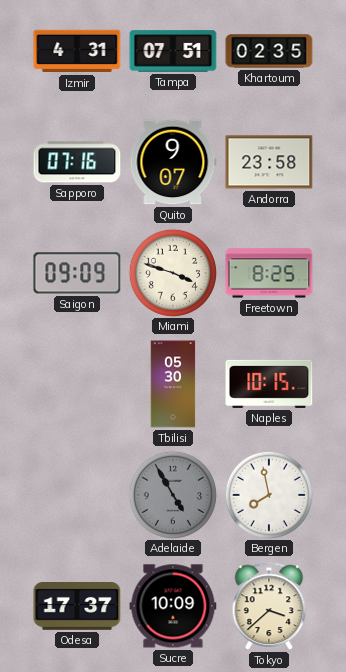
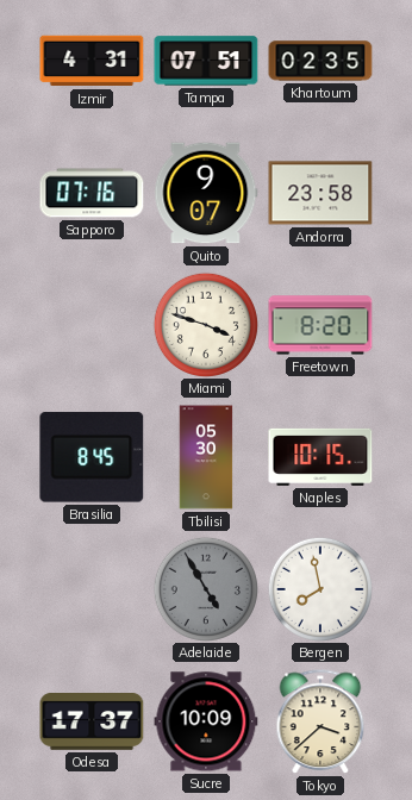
Saigon: 09:09 -> none
Freetown: 8:25 -> 8:20
Brasilia: none -> 8:45
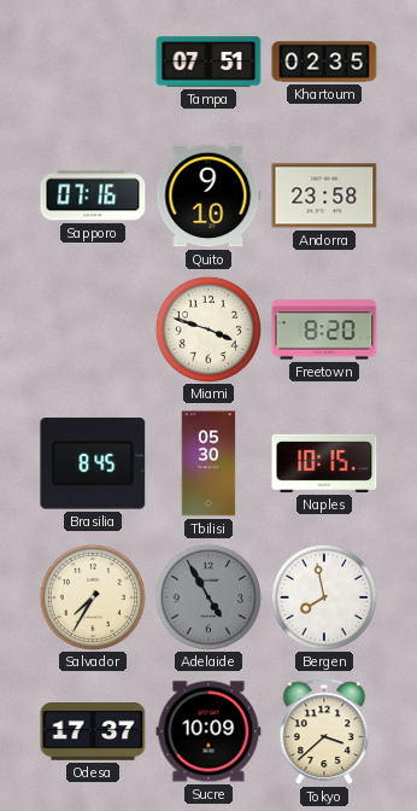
Izmir: 4:31 -> none
Quito: 9:07 -> 9:10
Salvador: none -> 7:35
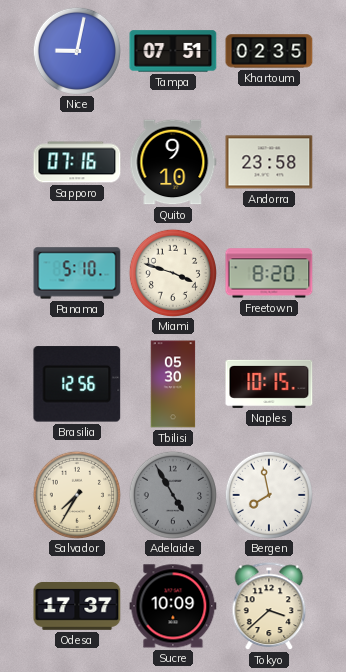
Nice: none -> 9:02
Panama: none -> 5:10
Brasilia: 8:45 -> 12:56
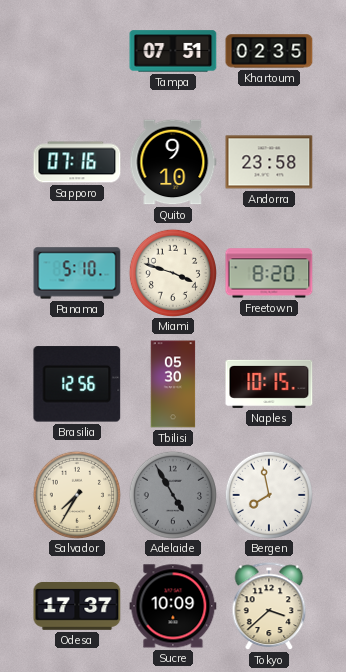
Nice: 9:02 -> none
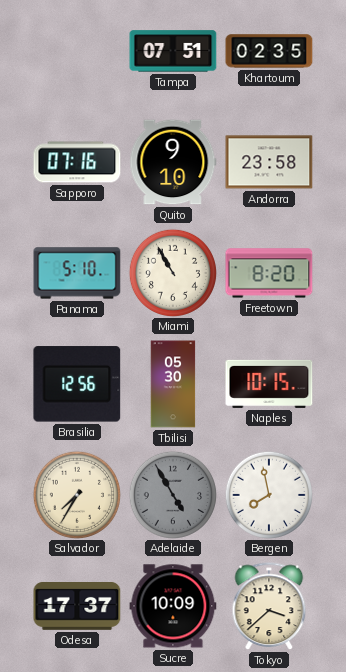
Miami: 3:48 -> 10:55
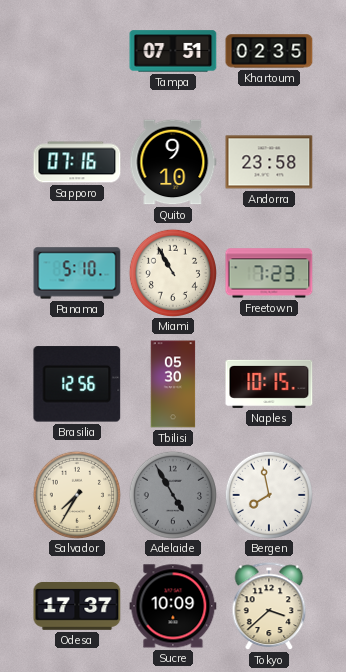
Freetown: 8:20 -> 7:23
